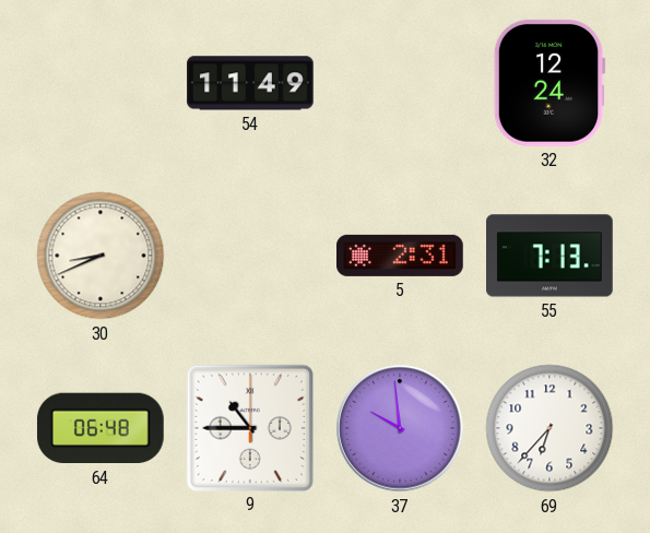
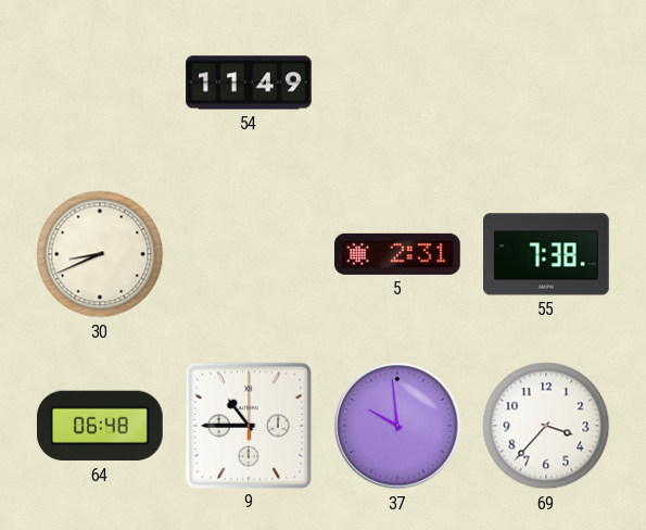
32: 12:24 -> none
55: 7:13 -> 7:38
69: 6:37 -> 3:37
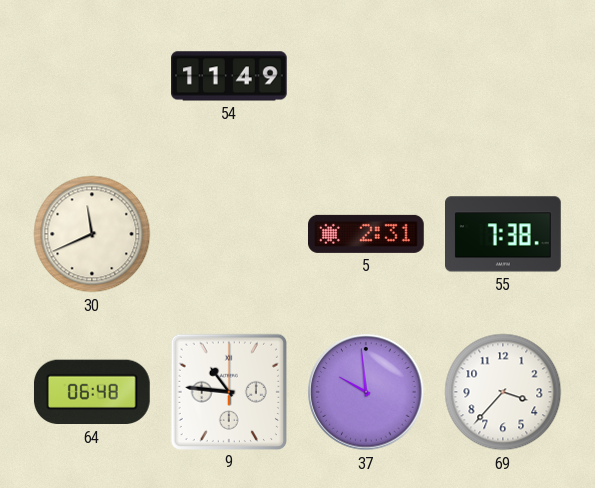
30: 8:41 -> 11:41
9: 10:45 -> 10:46
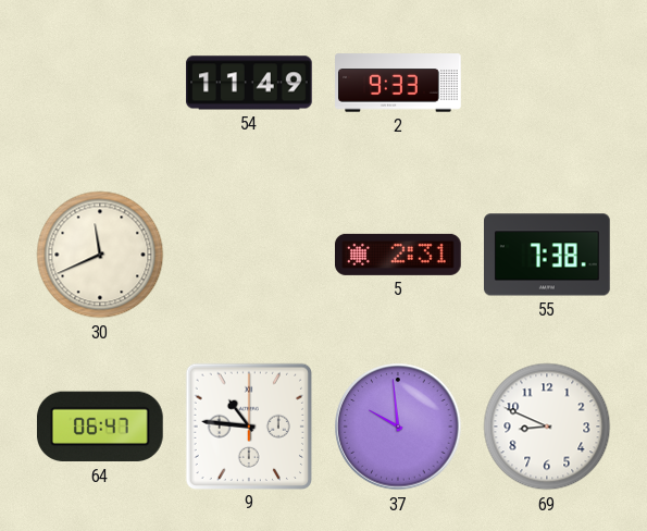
2: none -> 9:33
64: 06:48 -> 06:47
69: 3:37 -> 8:49
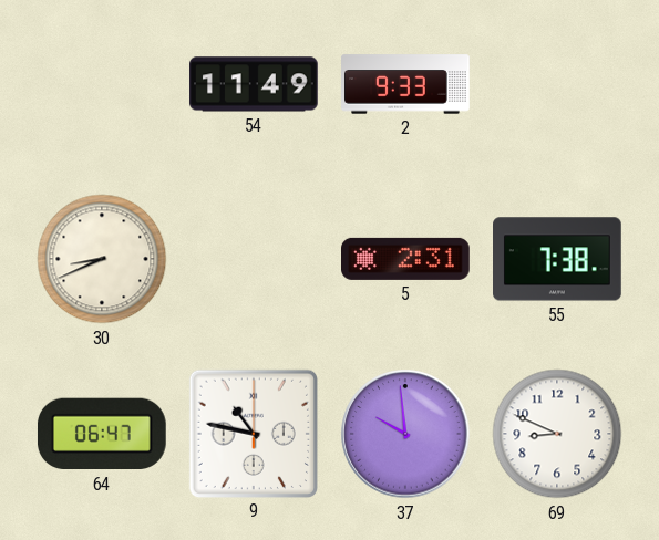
30: 11:41 -> 8:41
9: 10:46 -> 10:47
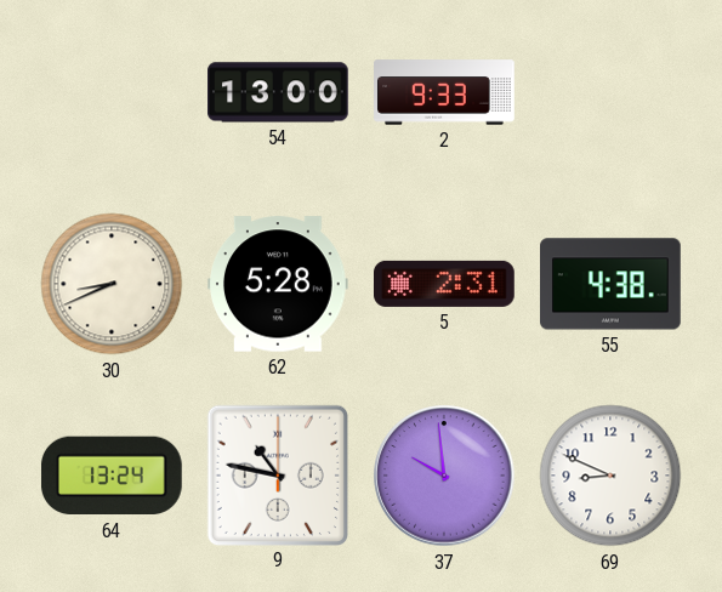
54: 11:49 -> 13:00
62: none -> 5:28
55: 7:38 -> 4:38
64: 06:47 -> 13:24
